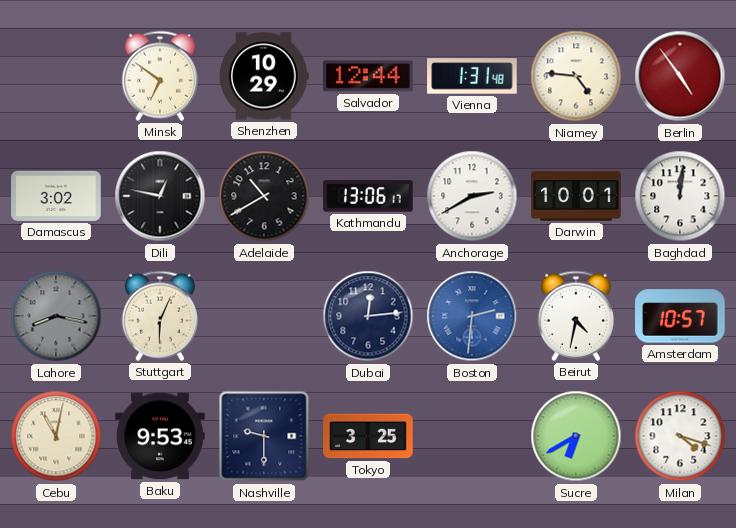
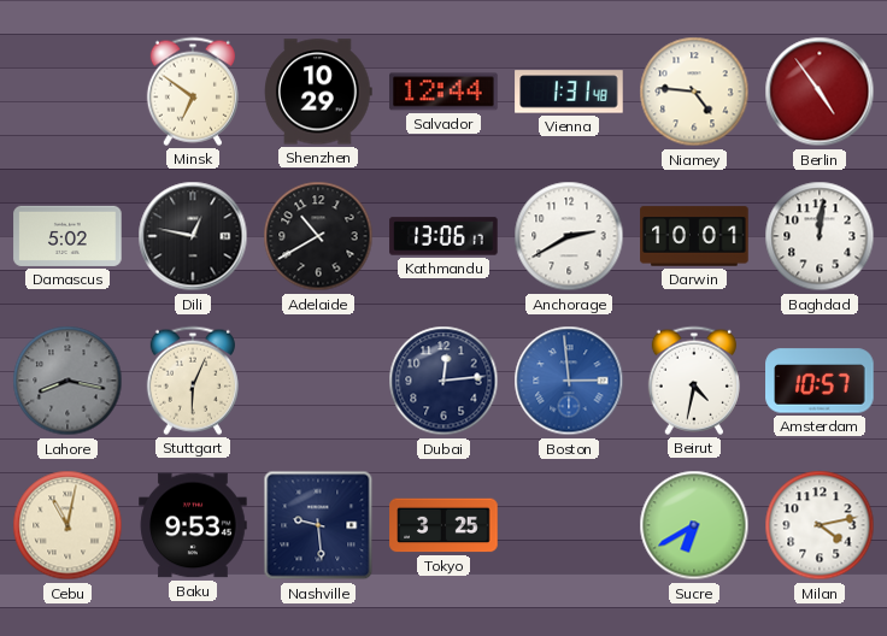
Damascus: 3:02 -> 5:02
Boston: 2:31 -> 2:59
Nashville: 9:30 -> 9:29
Milan: 4:18 -> 4:13
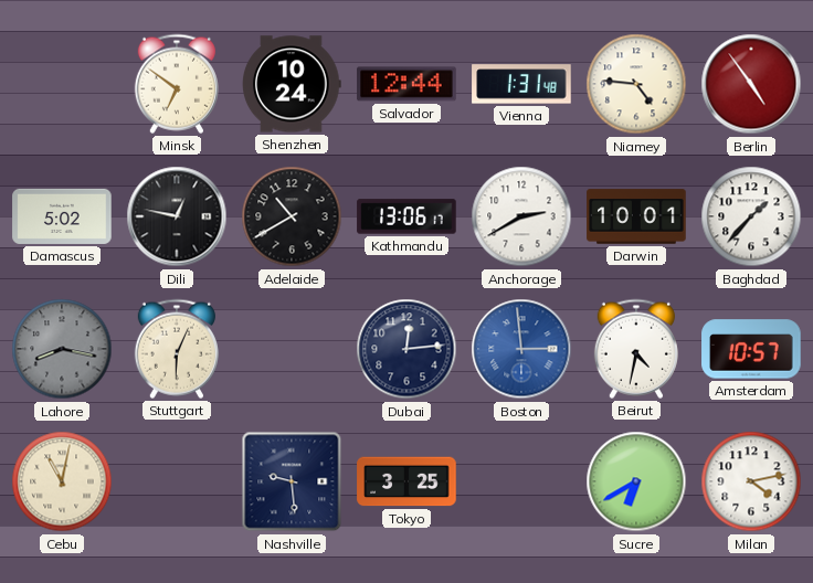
Shenzhen: 10:29 -> 10:24
Baghdad: 12:01 -> 1:37
Baku: 9:53 -> none
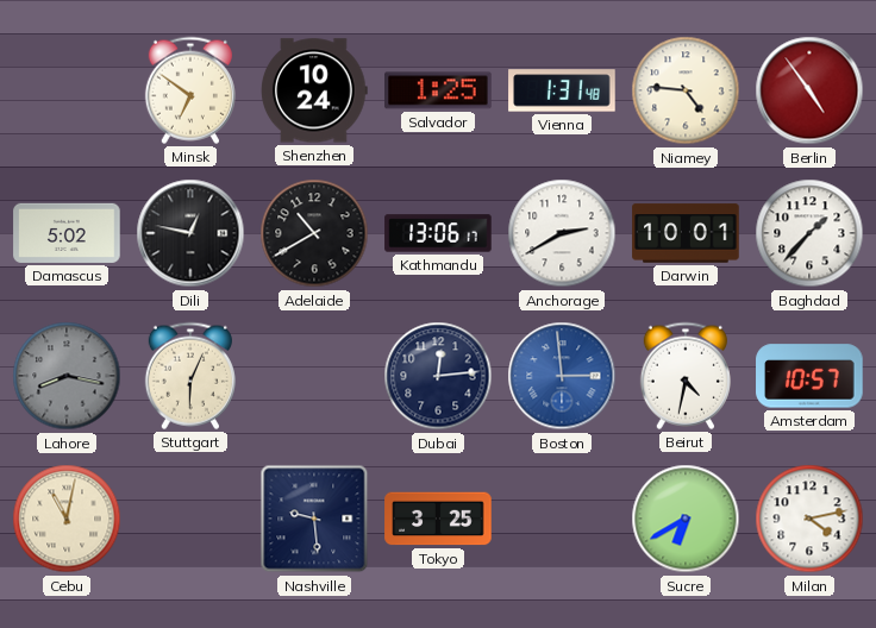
Salvador: 12:44 -> 1:25
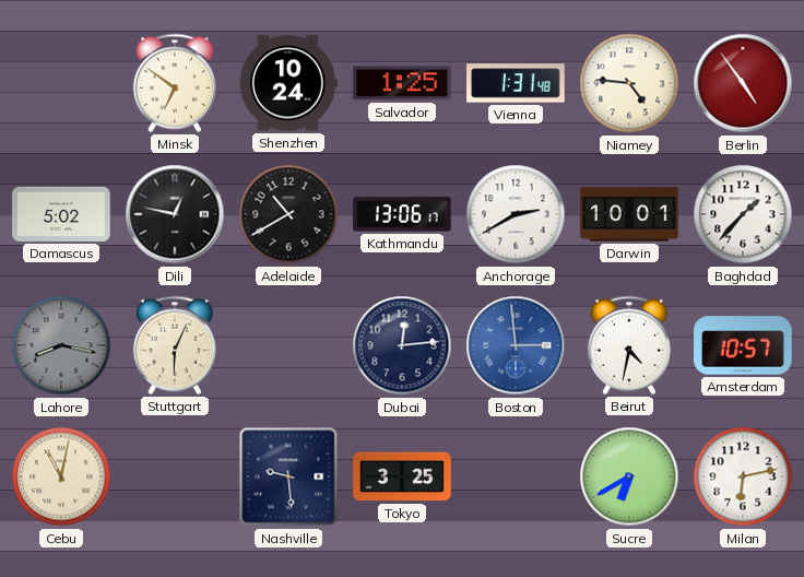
Milan: 4:13 -> 6:13
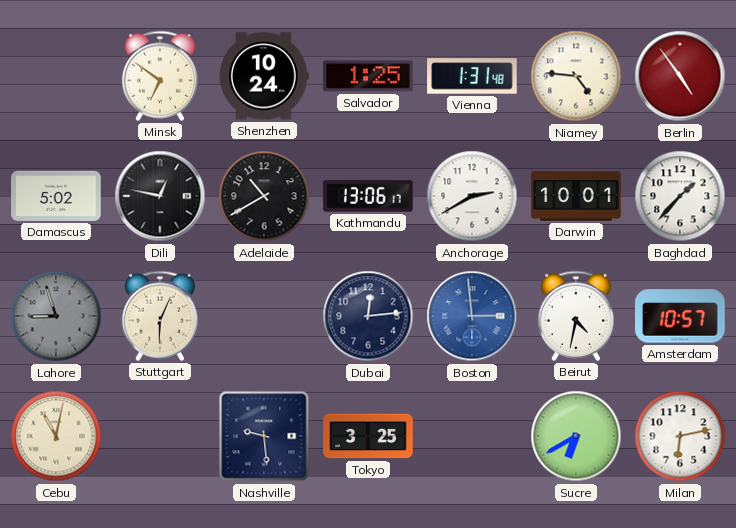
Lahore: 8:17 -> 8:57
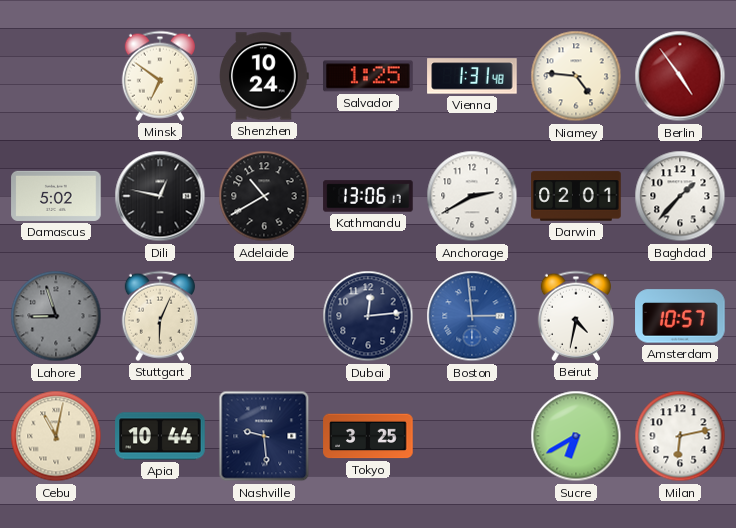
Darwin: 10:01 -> 02:01
Apia: none -> 10:44
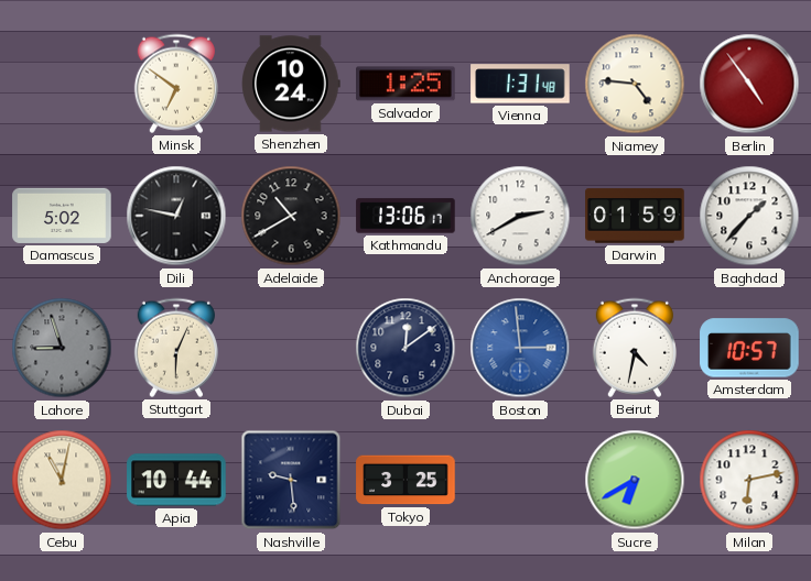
Darwin: 02:01 -> 01:59
Dubai: 12:14 -> 12:09
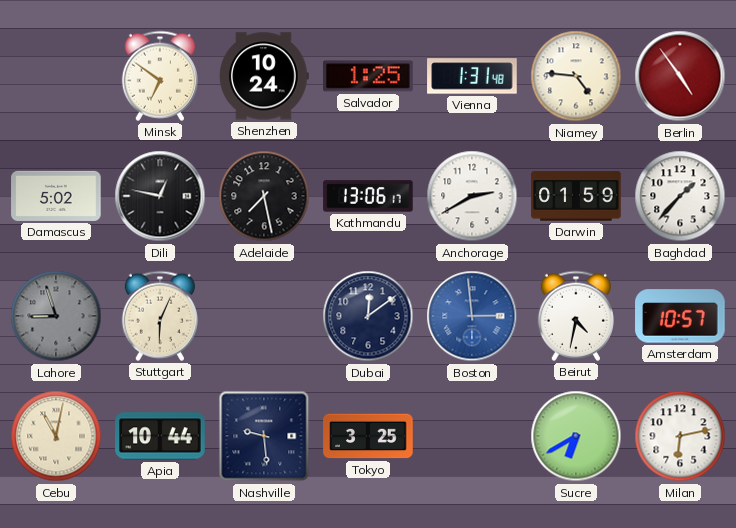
Adelaide: 10:40 -> 7:28
